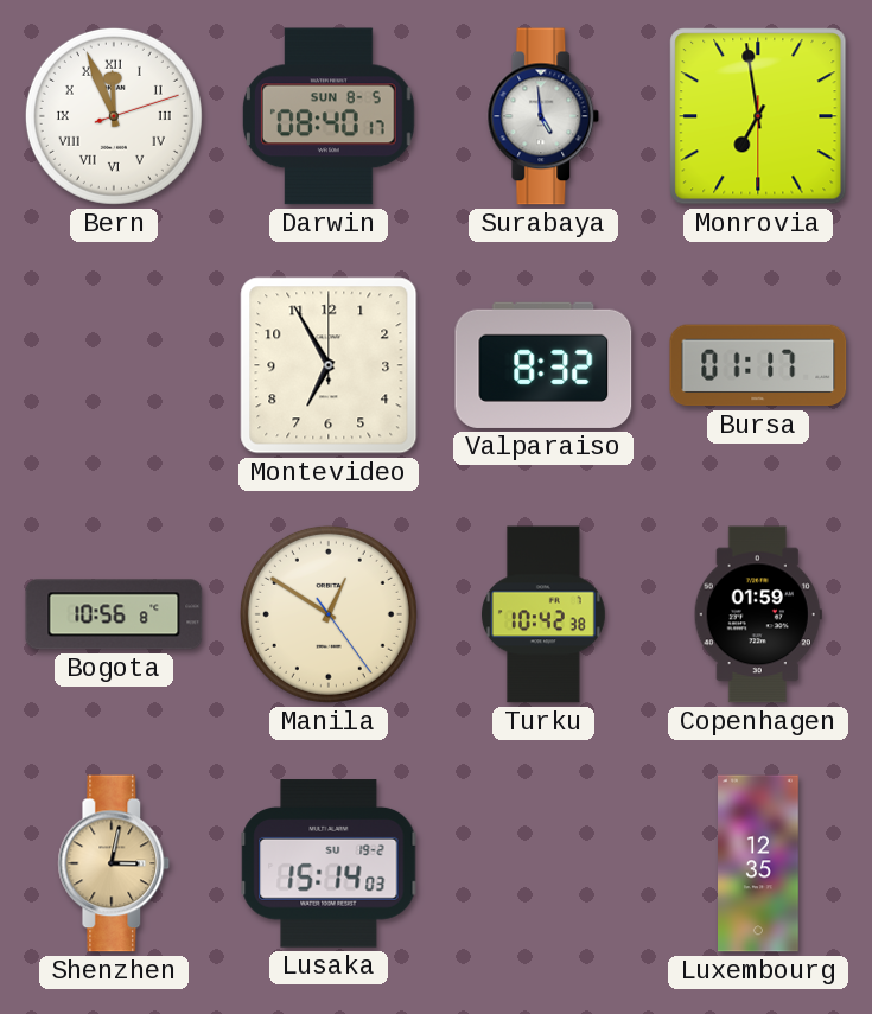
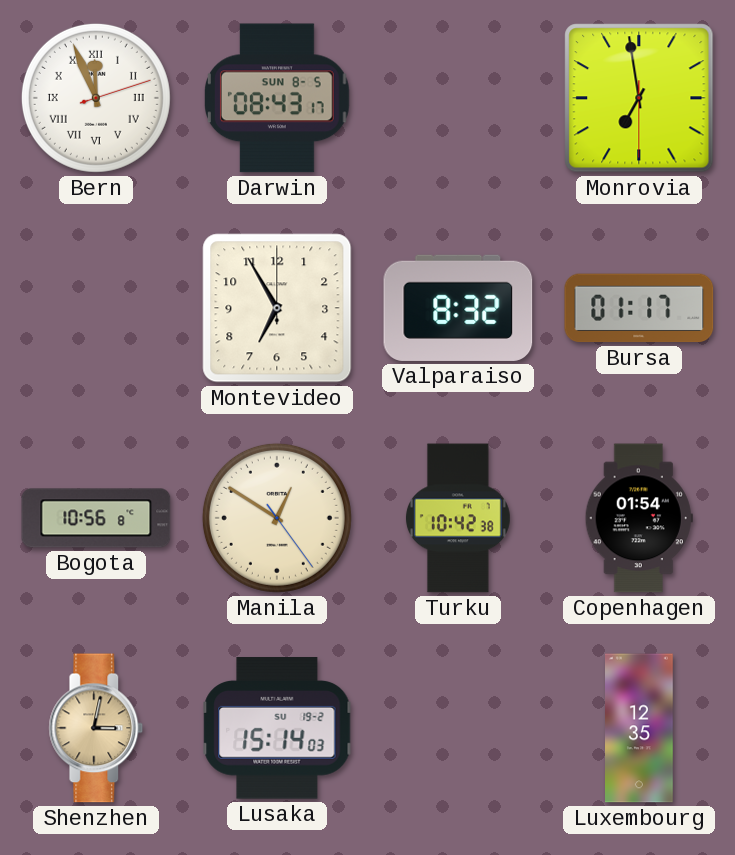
Darwin: 08:40 -> 08:43
Surabaya: 4:59 -> none
Copenhagen: 01:59 -> 01:54
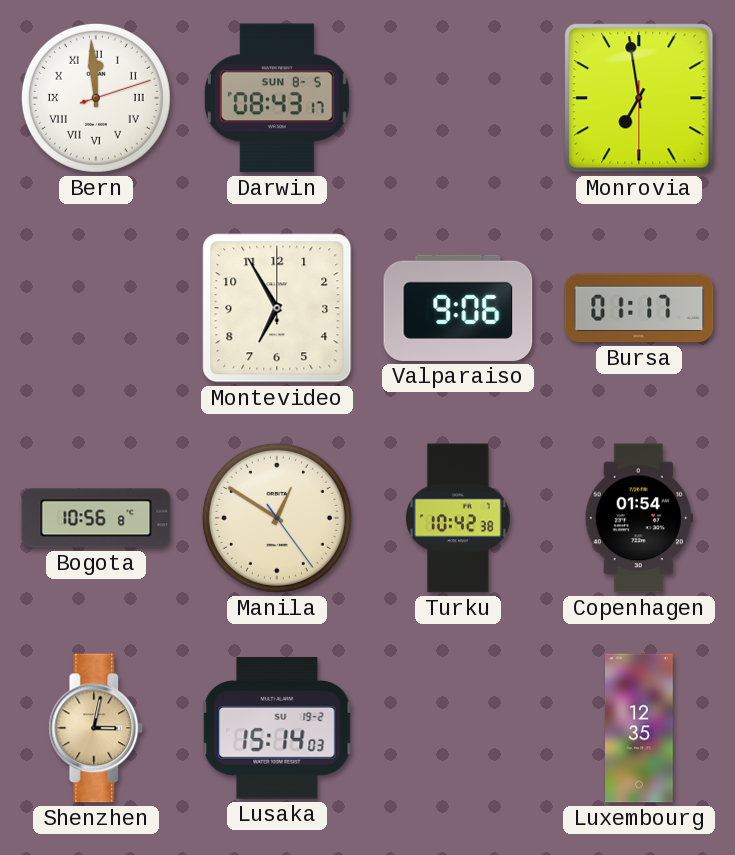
Bern: 11:56 -> 11:59
Valparaiso: 8:32 -> 9:06
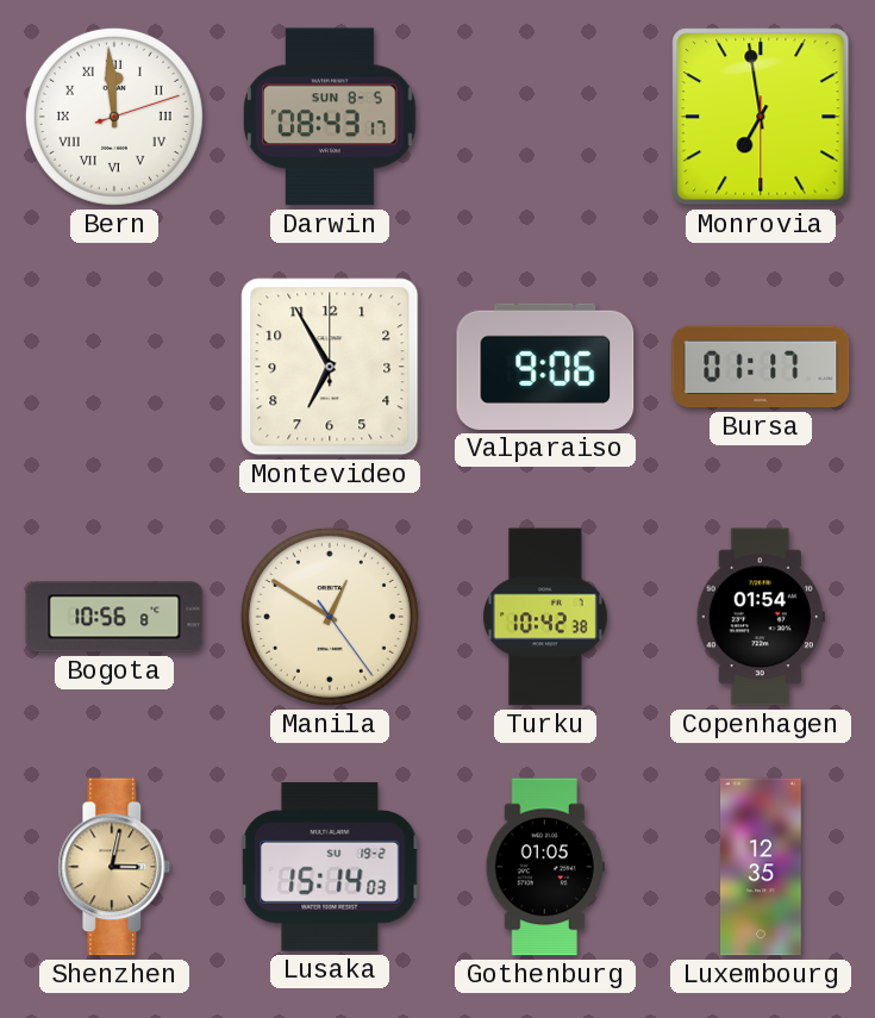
Gothenburg: none -> 01:05
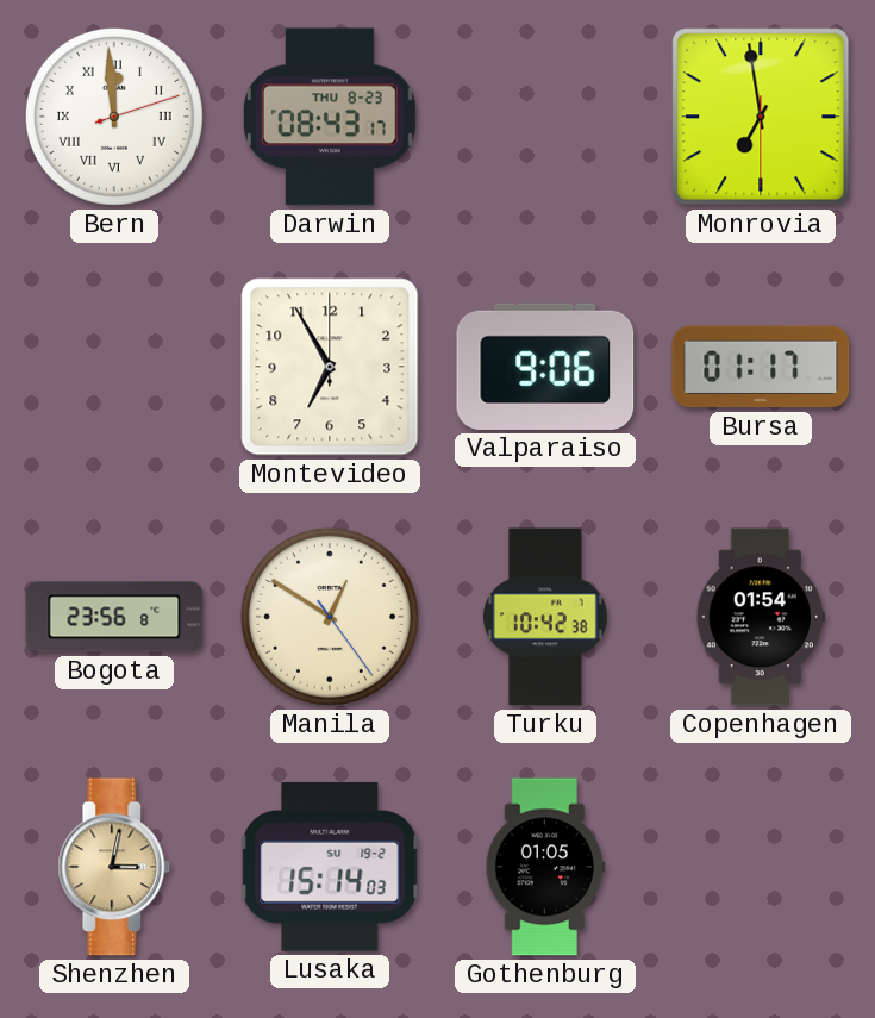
Darwin date: SUN 8-5 -> THU 8-23
Bogota: 10:56 -> 23:56
Luxembourg: 12:35 -> none
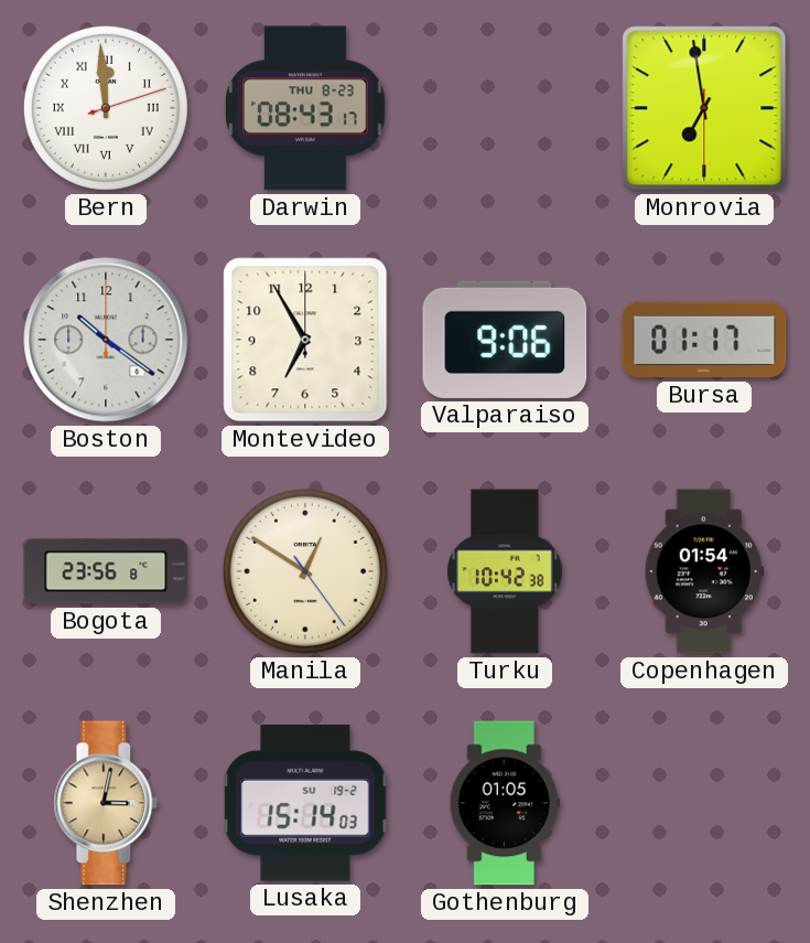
Boston: none -> 10:21
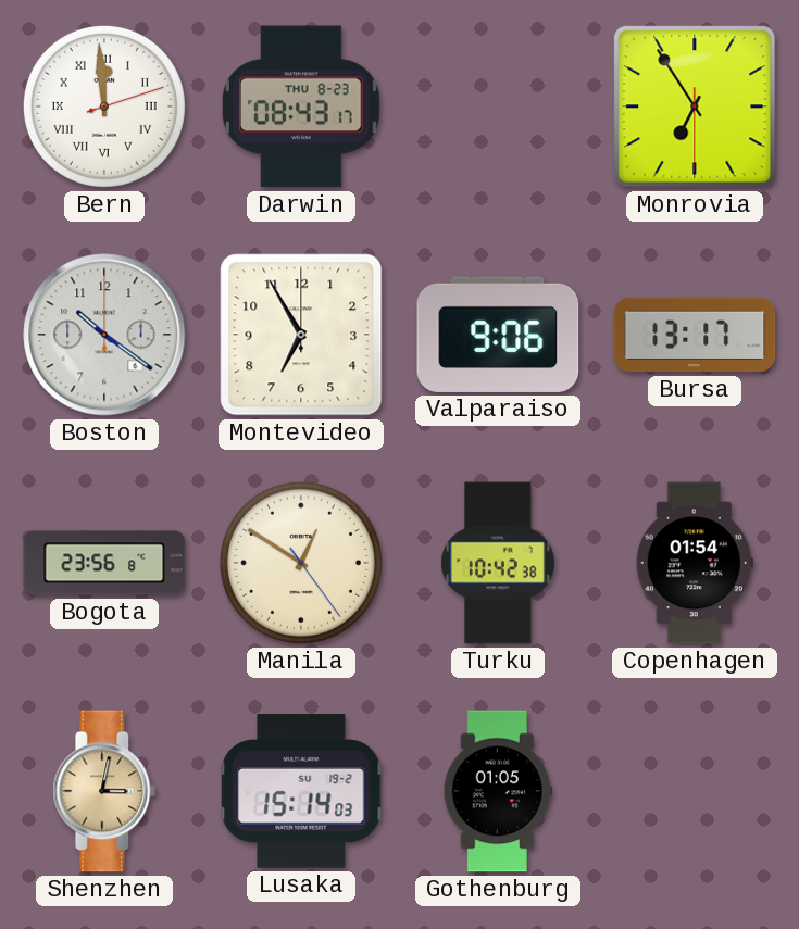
Monrovia: 6:58 -> 6:54
Bursa: 01:17 -> 13:17
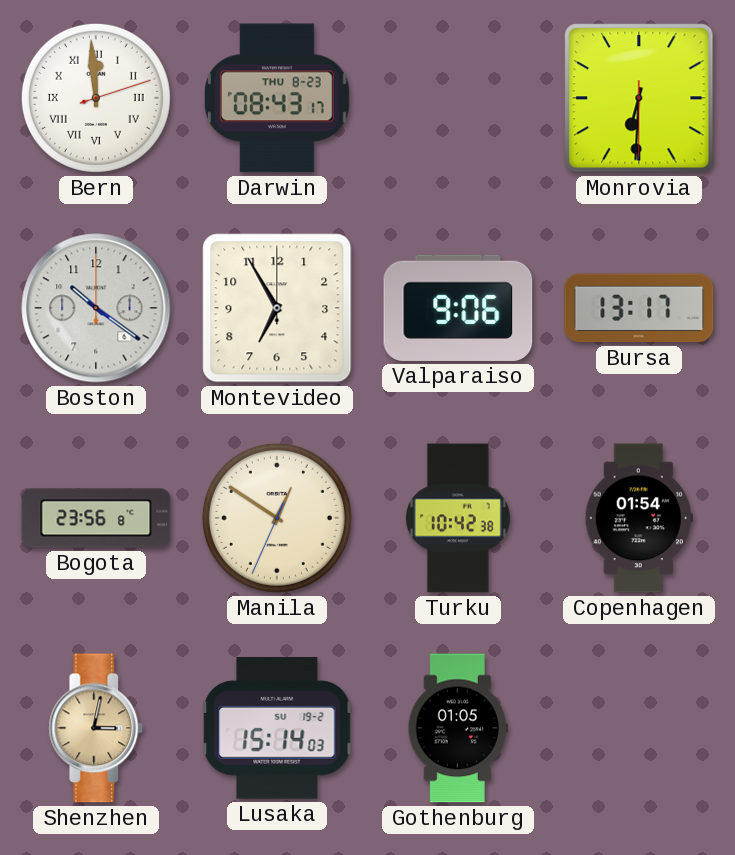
Monrovia: 6:54 -> 6:30
Manila: 12:50:24 -> 12:50:34
